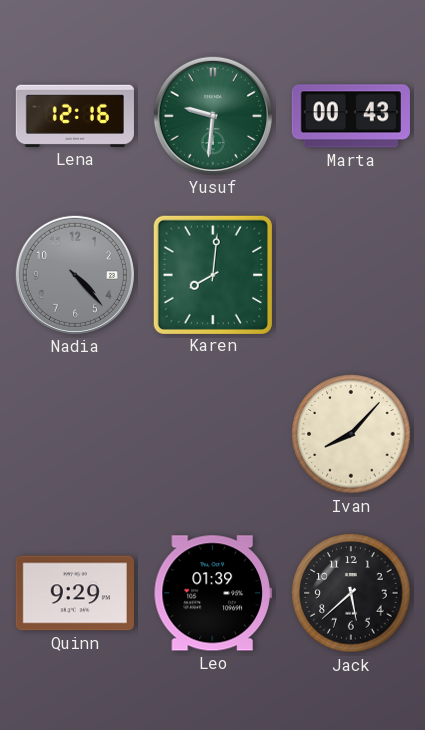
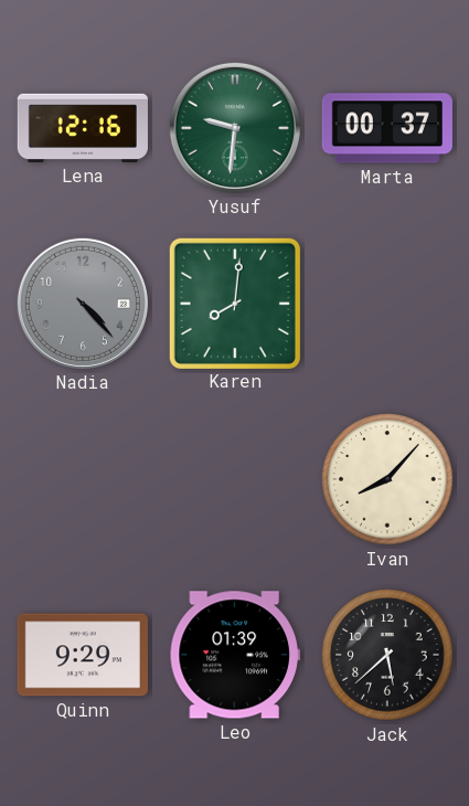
Marta: 00:43 -> 00:37
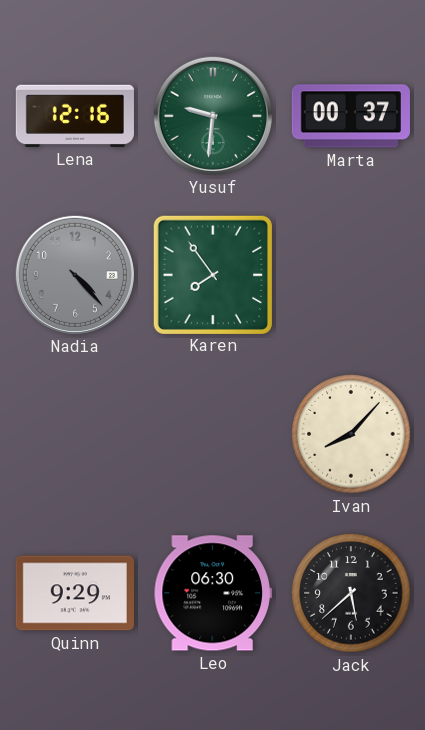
Karen: 8:01 -> 7:54
Leo: 01:39 -> 06:30
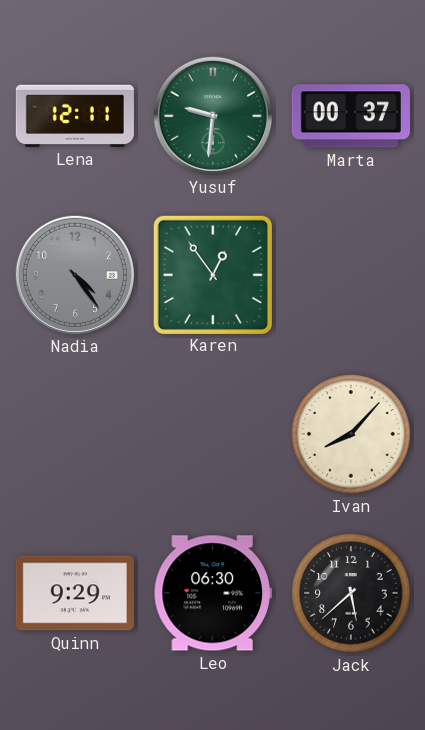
Lena: 12:16 -> 12:11
Nadia: 4:23 -> 4:24
Karen: 7:54 -> 12:54
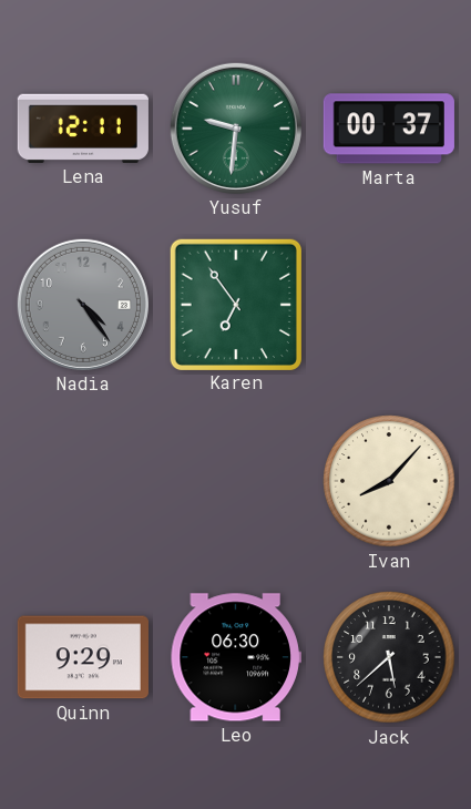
Karen: 12:54 -> 6:54
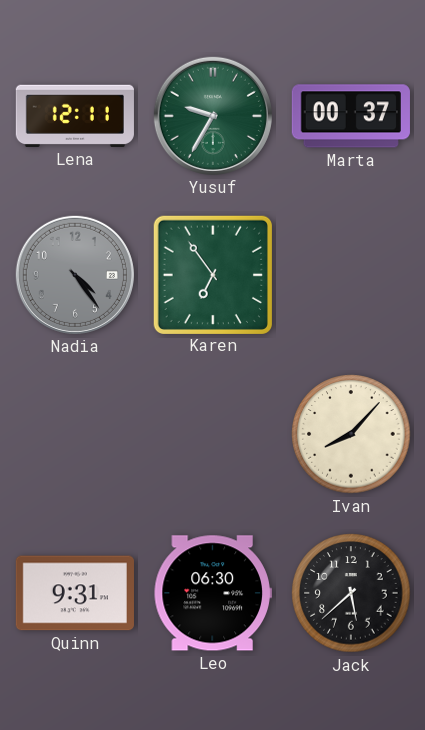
Yusuf: 9:31 -> 9:35
Quinn: 9:29 -> 9:31
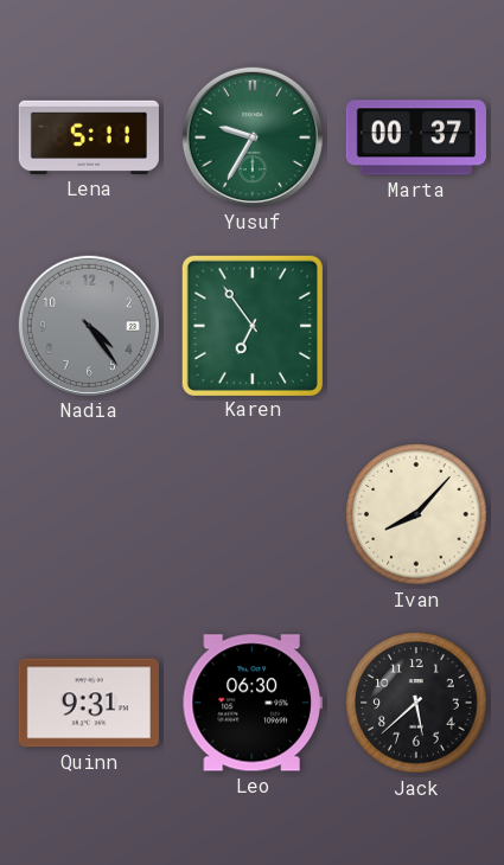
Lena: 12:11 -> 5:11
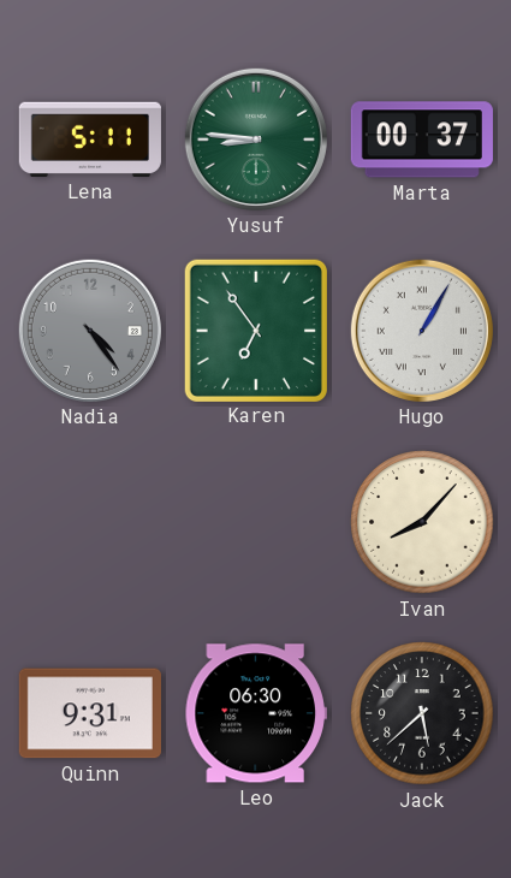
Yusuf: 9:35 -> 8:46
Hugo: none -> 1:05
